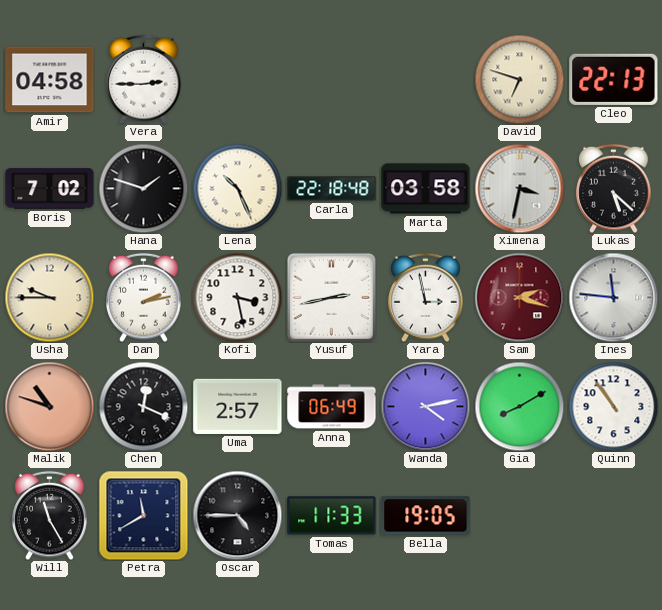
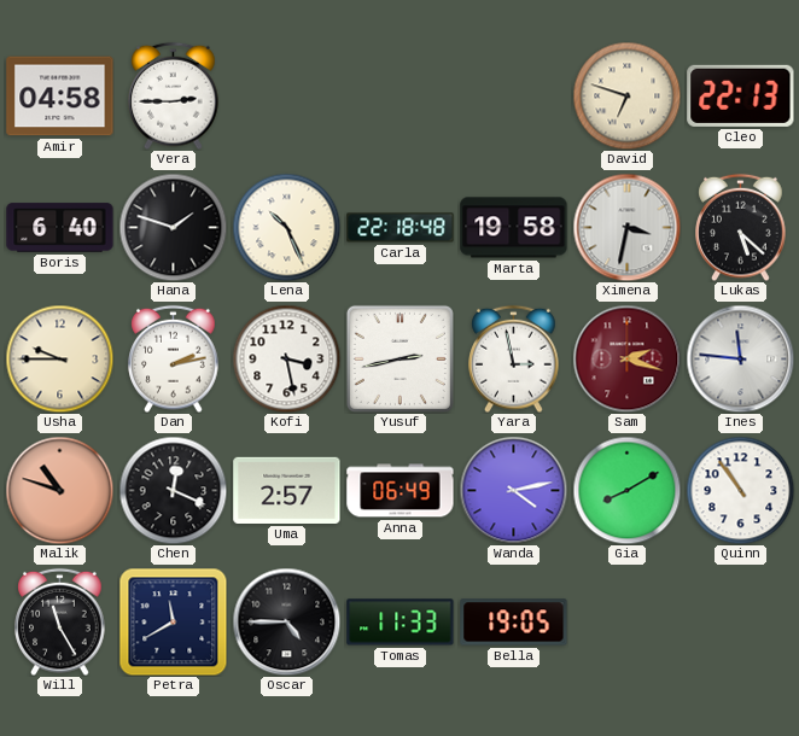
Boris: 7:02 -> 6:40
Marta: 03:58 -> 19:58
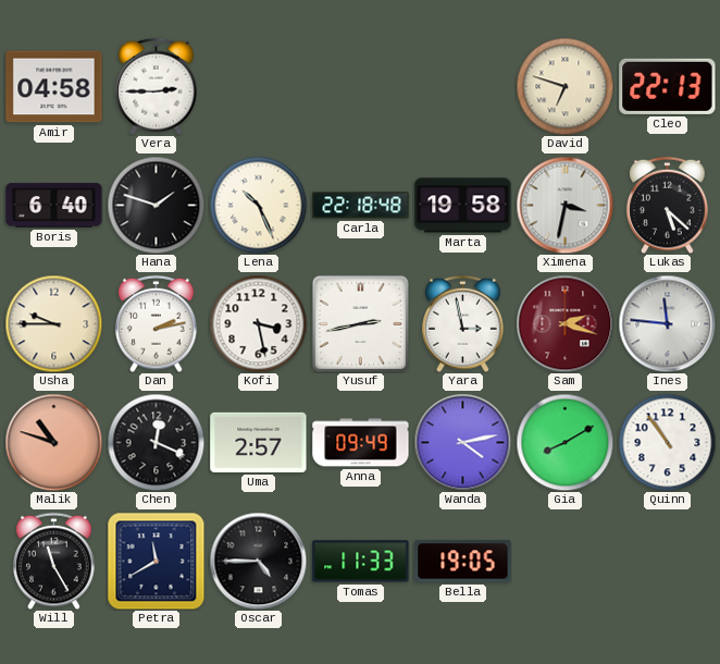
Anna: 06:49 -> 09:49
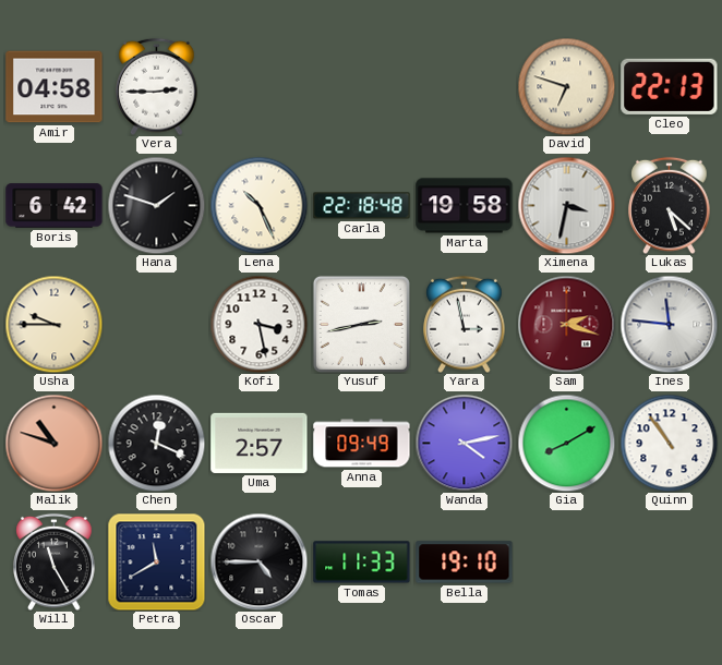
Boris: 6:40 -> 6:42
Dan: 2:13 -> none
Bella: 19:05 -> 19:10
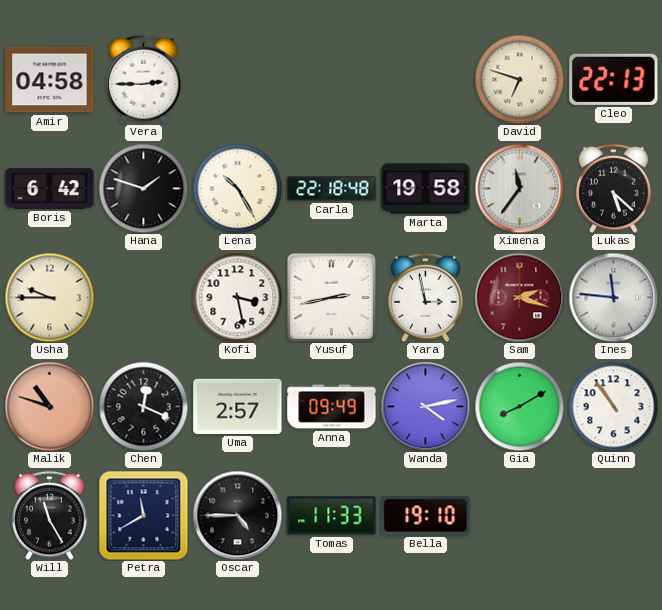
Lena: 10:26 -> 10:25
Ximena: 3:32 -> 11:36
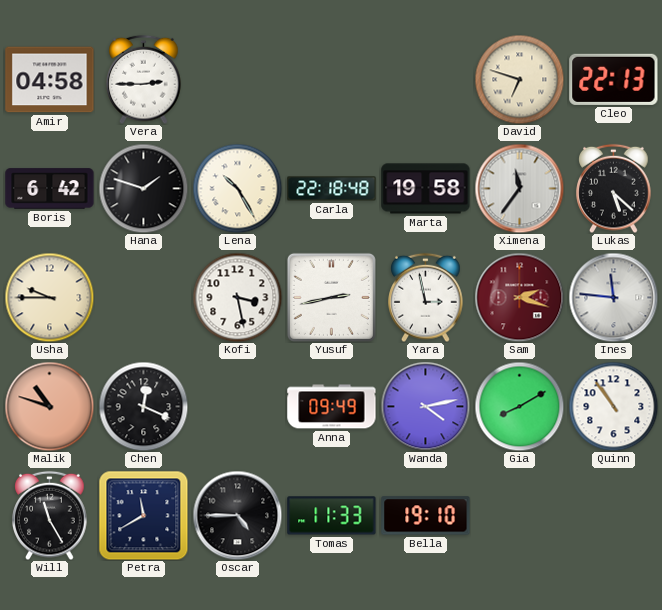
Uma: 2:57 -> none
